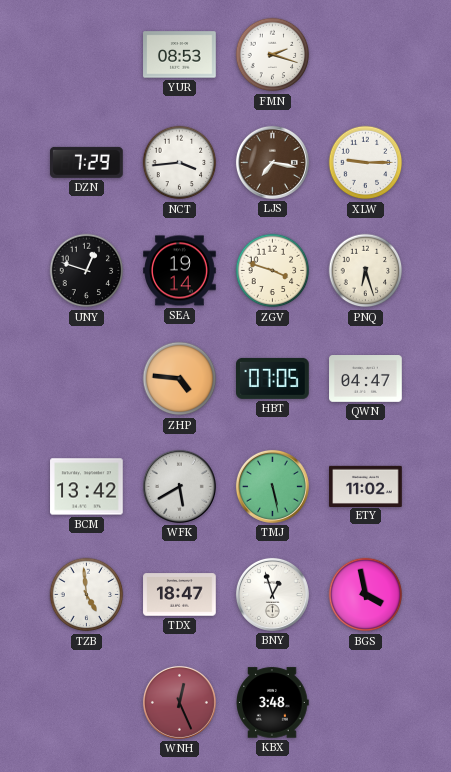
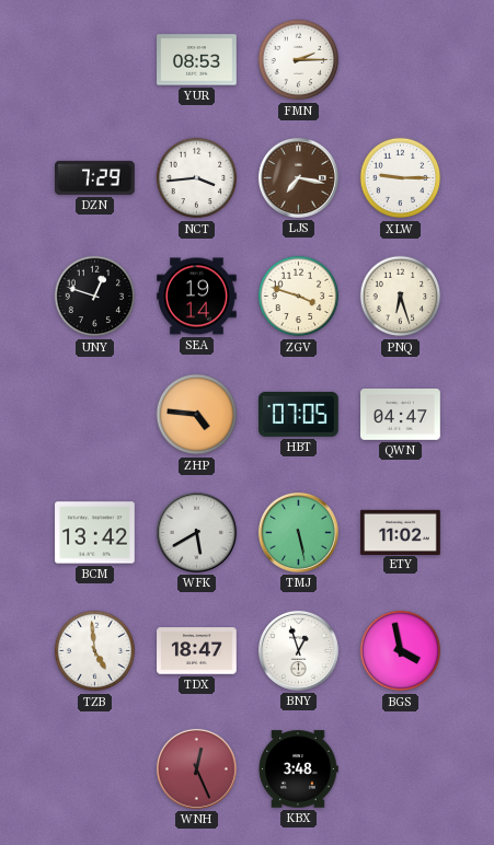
FMN: 2:18 -> 2:15
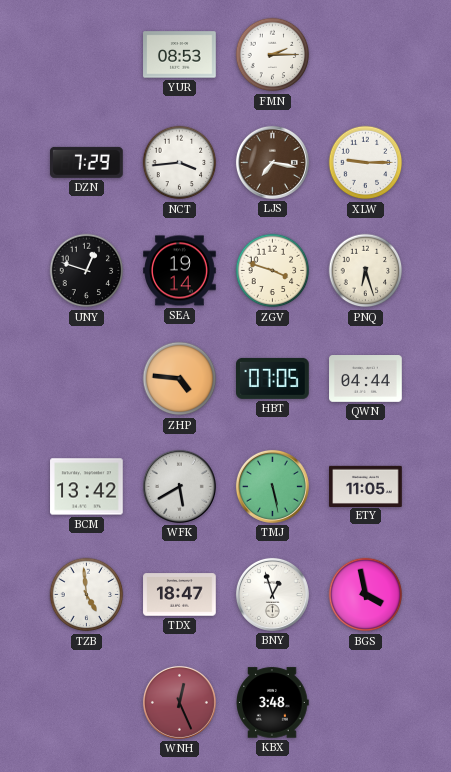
QWN: 04:47 -> 04:44
ETY: 11:02 -> 11:05
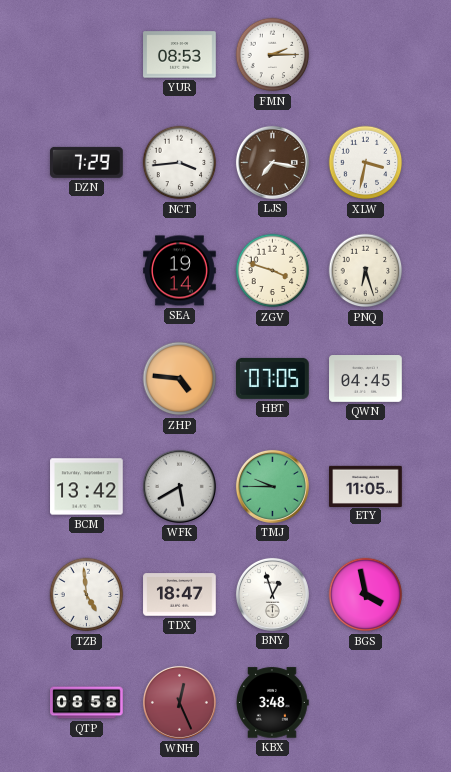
XLW: 9:15 -> 3:32
UNY: 12:48 -> none
QWN: 04:44 -> 04:45
TMJ: 5:28 -> 9:45
QTP: none -> 08:58
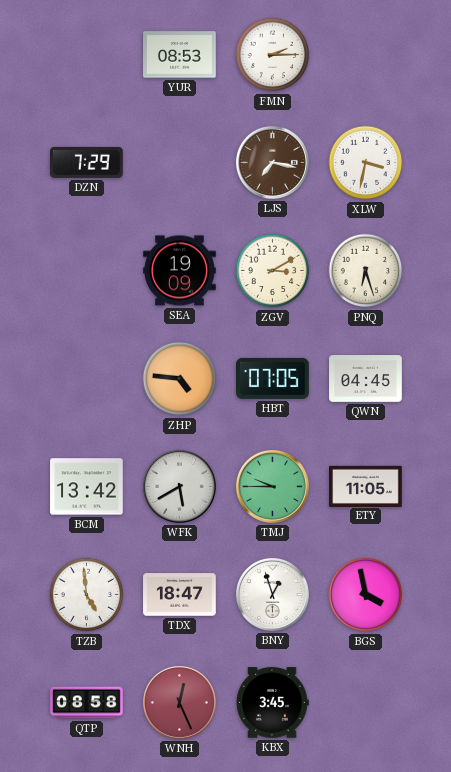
NCT: 3:44 -> none
SEA: 19:14 -> 19:09
ZGV: 3:48 -> 3:10
KBX: 3:48 -> 3:45
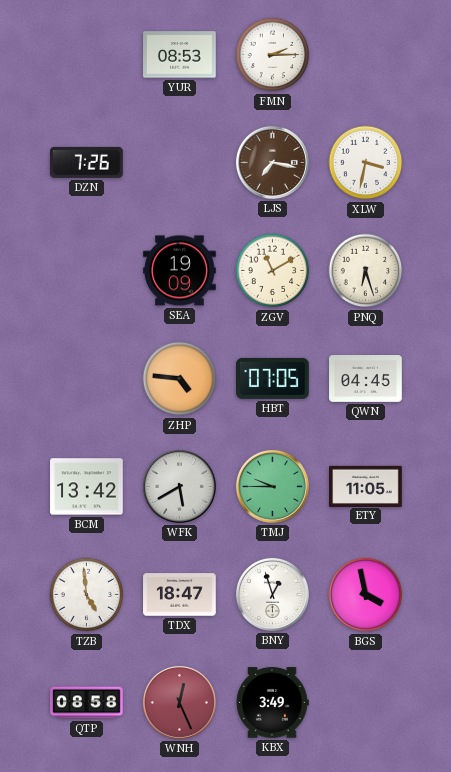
DZN: 7:29 -> 7:26
ZGV: 3:10 -> 11:10
KBX: 3:45 -> 3:49
